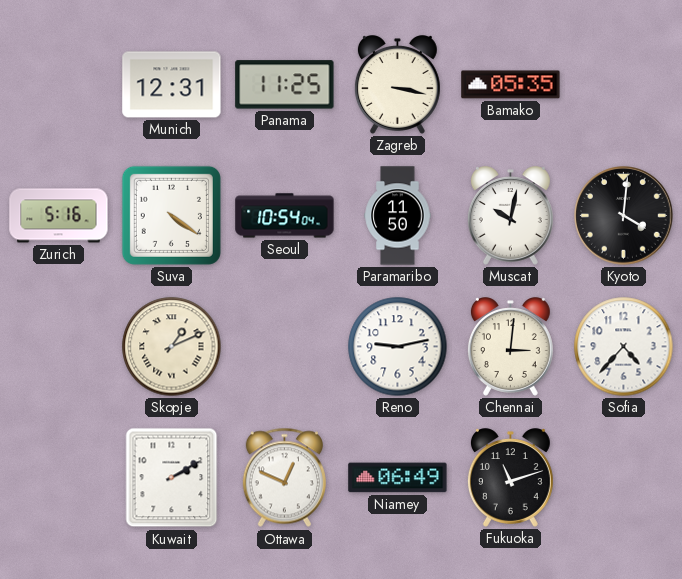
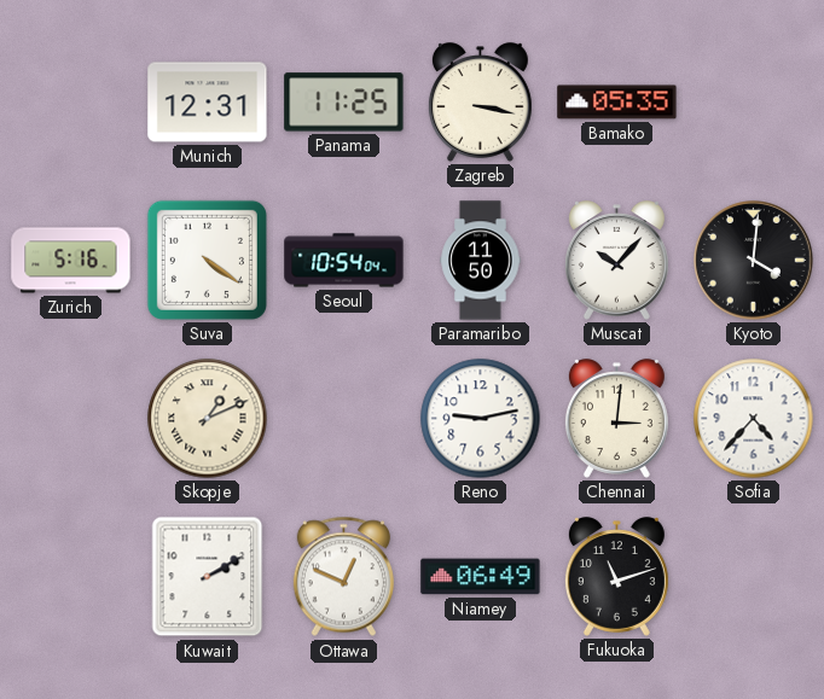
Muscat: 10:02 -> 10:07
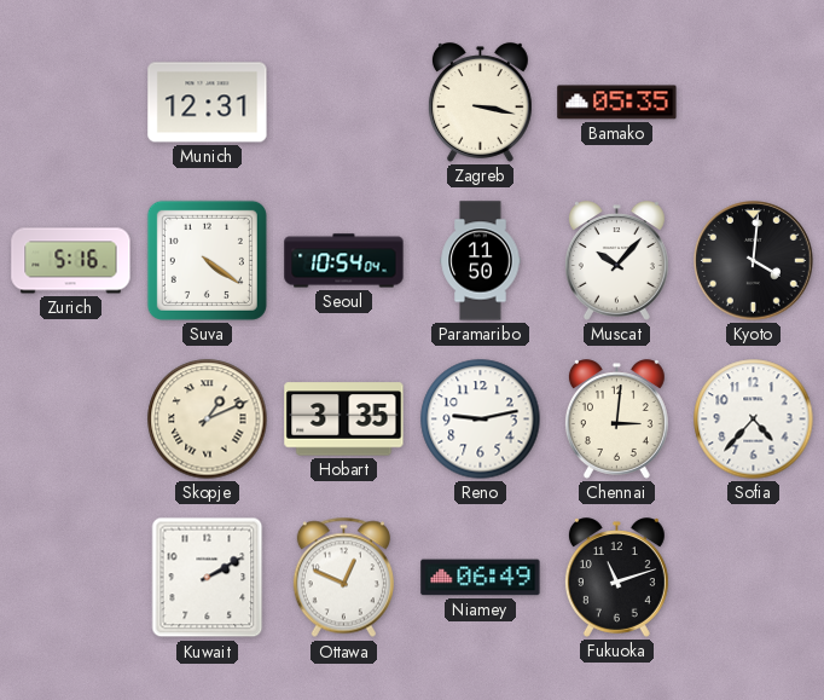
Panama: 11:25 -> none
Hobart: none -> 3:35
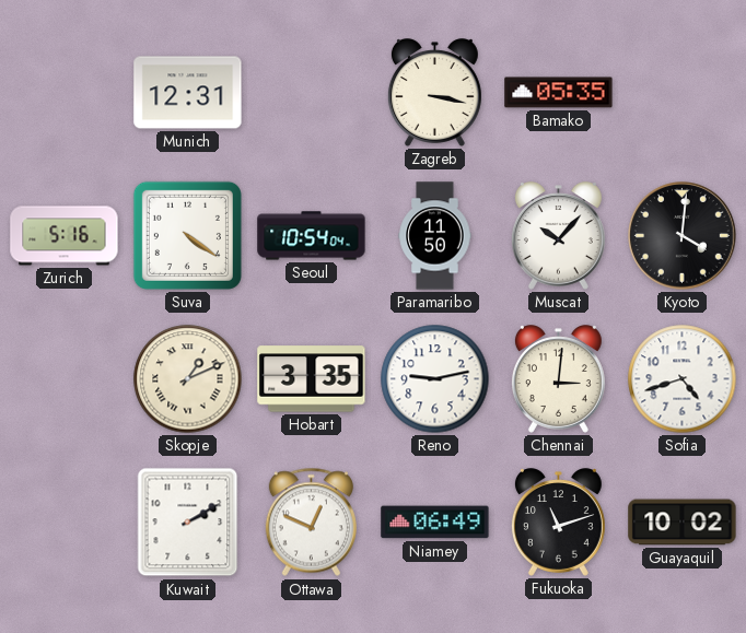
Sofia: 4:37 -> 4:42
Guayaquil: none -> 10:02
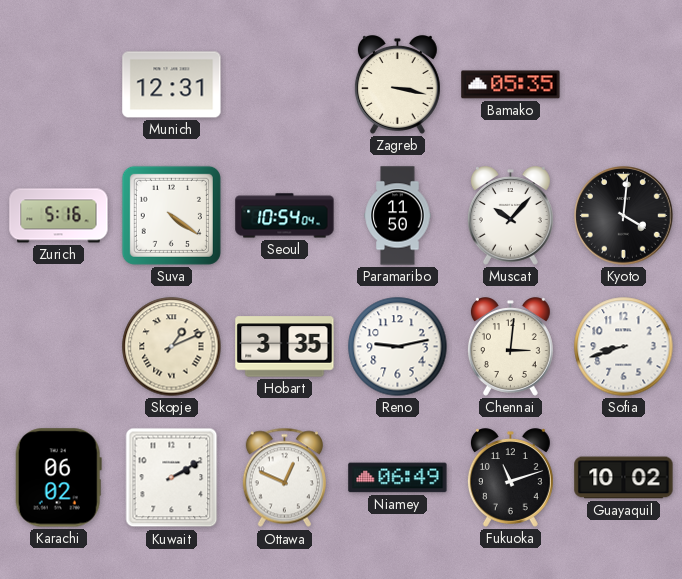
Sofia: 4:42 -> 8:42
Karachi: none -> 06:02
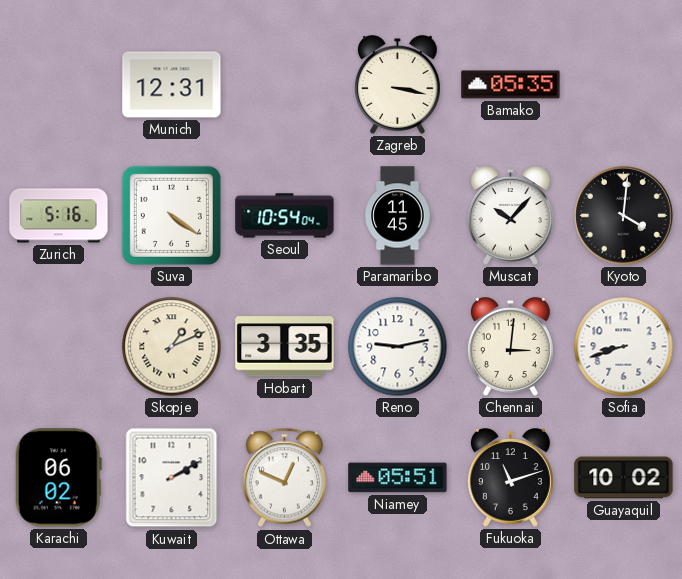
Paramaribo: 11:50 -> 11:45
Niamey: 06:49 -> 05:51
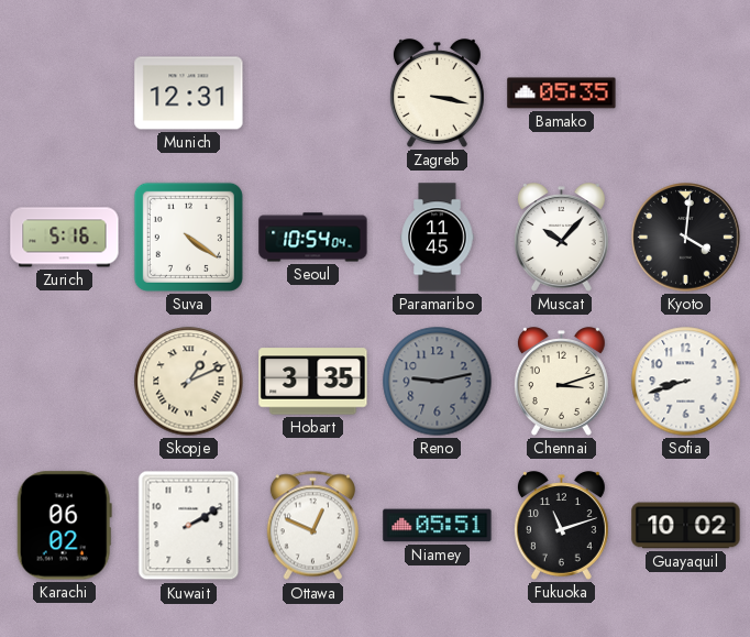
Reno dial: white -> grey
Chennai: 3:01 -> 3:12
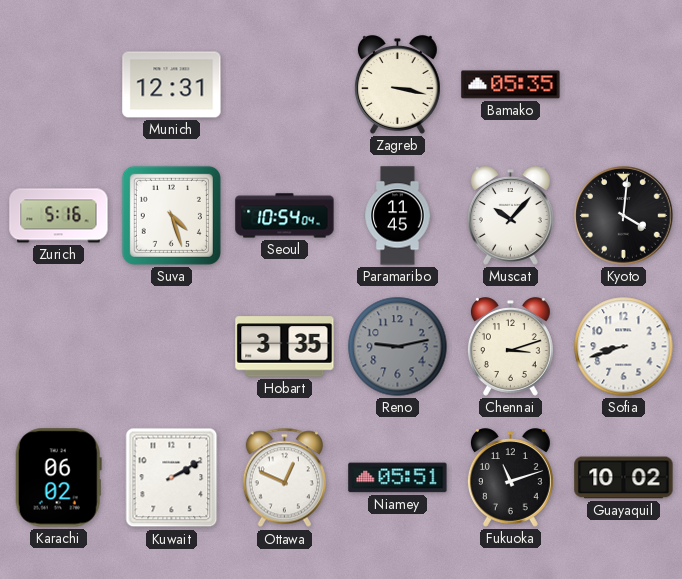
Suva: 4:21 -> 4:27
Skopje: 1:11 -> none
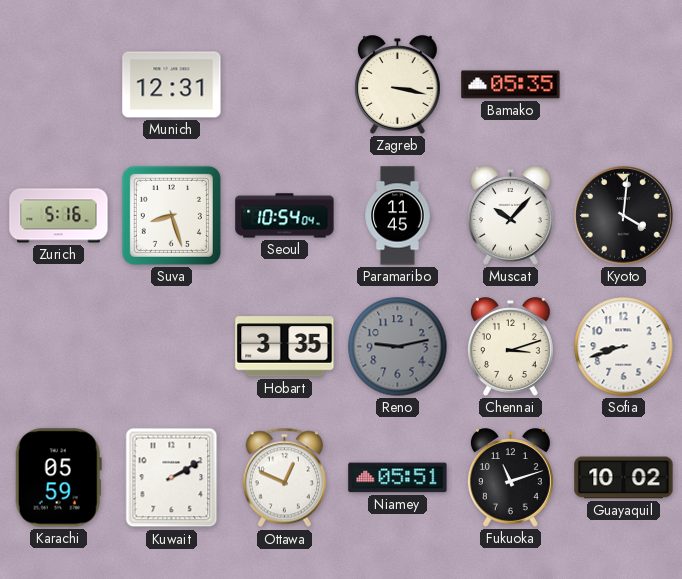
Suva: 4:27 -> 8:27
Karachi: 06:02 -> 05:59
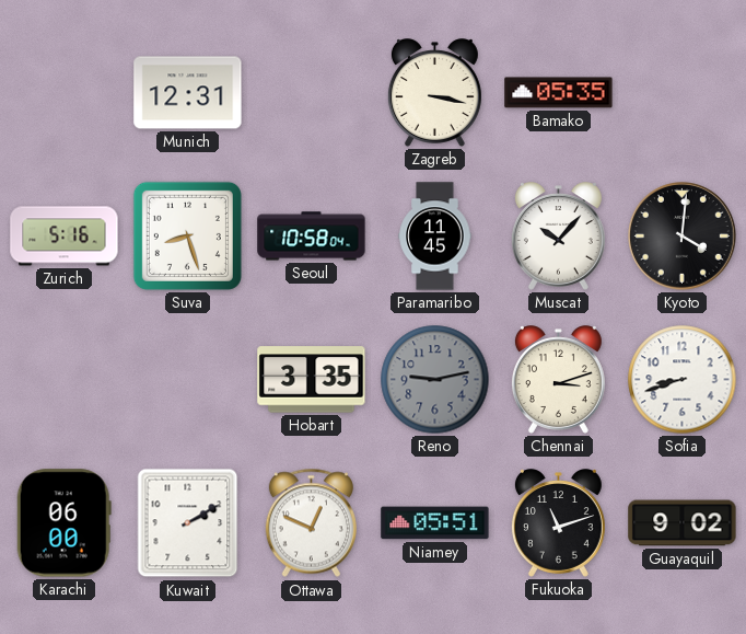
Seoul: 10:54 -> 10:58
Karachi: 05:59 -> 06:00
Guayaquil: 10:02 -> 9:02
